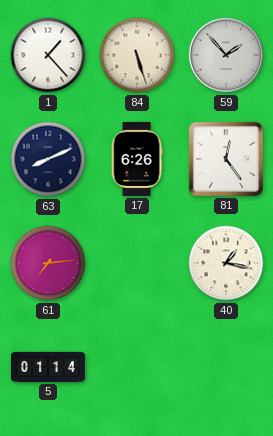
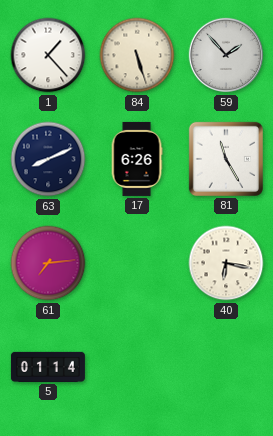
81: 12:24 -> 11:25
40: 1:17 -> 6:17
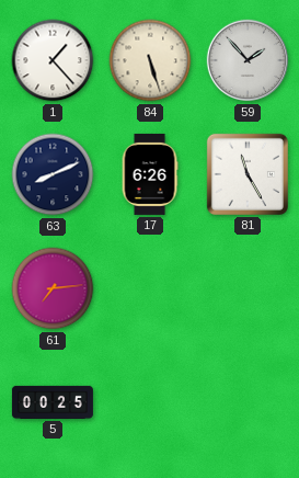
40: 6:17 -> none
5: 01:14 -> 00:25
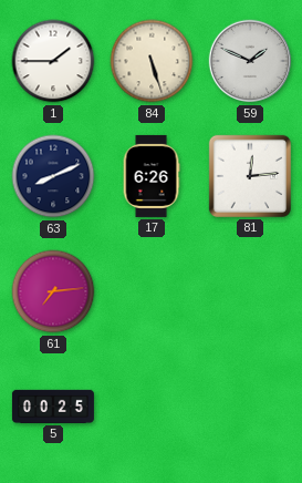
1: 1:23 -> 1:45
59: 1:53 -> 1:49
81: 11:25 -> 12:14
